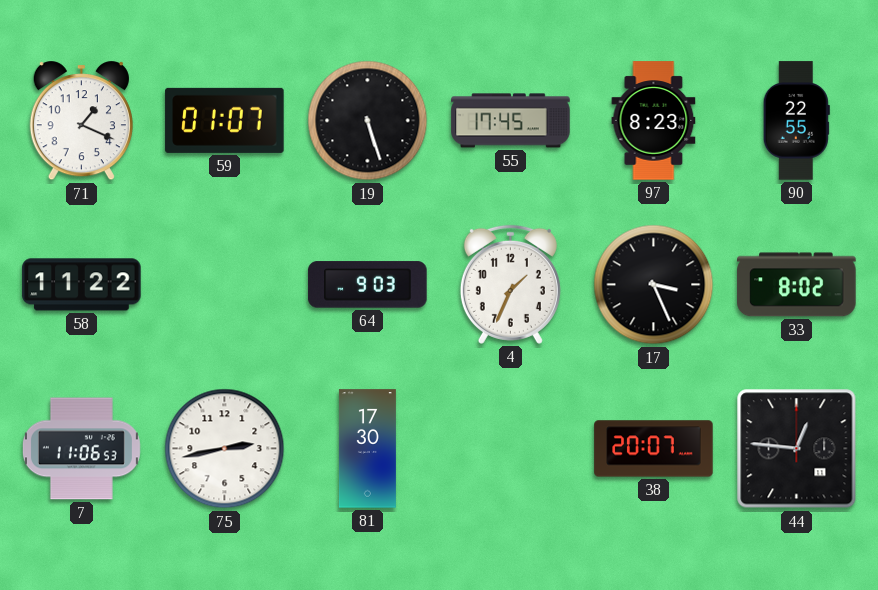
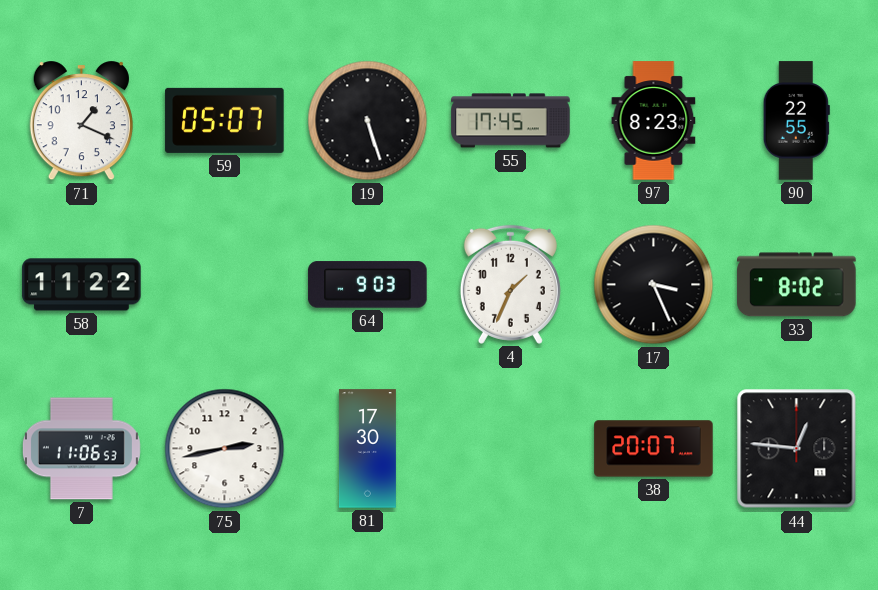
59: 01:07 -> 05:07
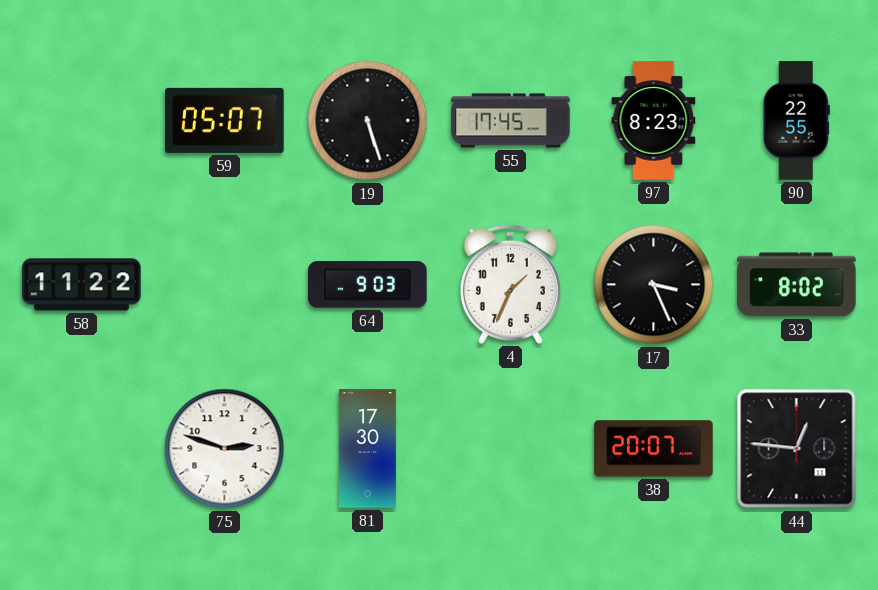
71: 1:19 -> none
7: 11:06 -> none
75: 2:43 -> 2:48
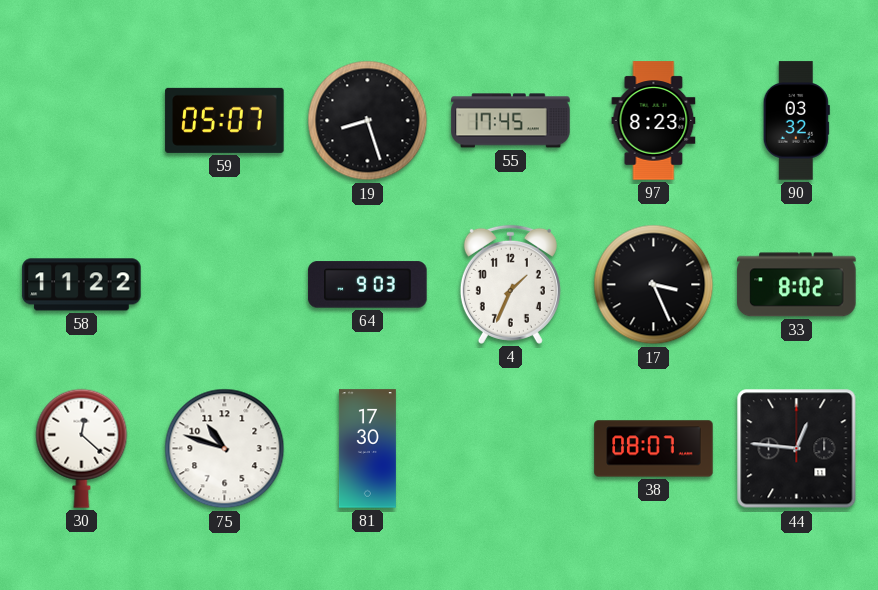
19: 5:27 -> 8:27
90: 22:55 -> 03:32
30: none -> 12:22
75: 2:48 -> 10:48
38: 20:07 -> 08:07
